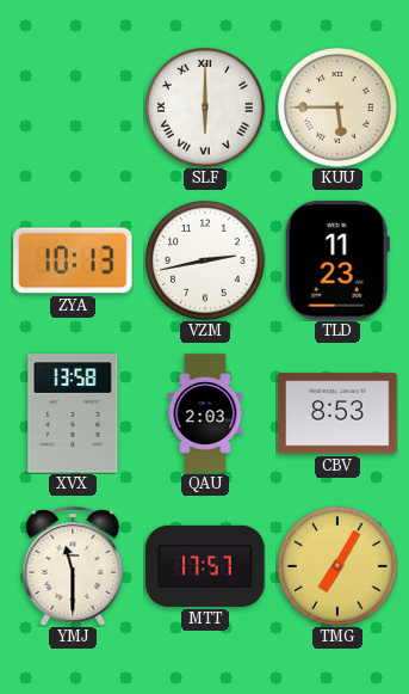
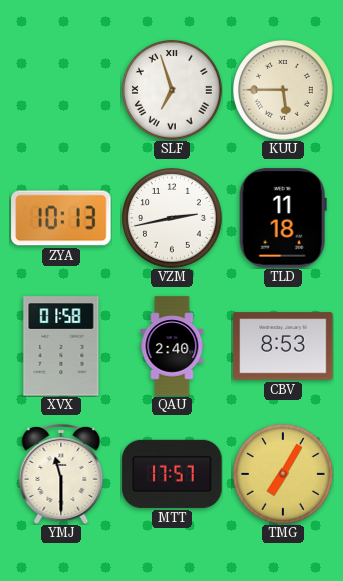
SLF: 6:00 -> 6:57
TLD: 11:23 -> 11:18
XVX: 13:58 -> 01:58
QAU: 2:03 -> 2:40
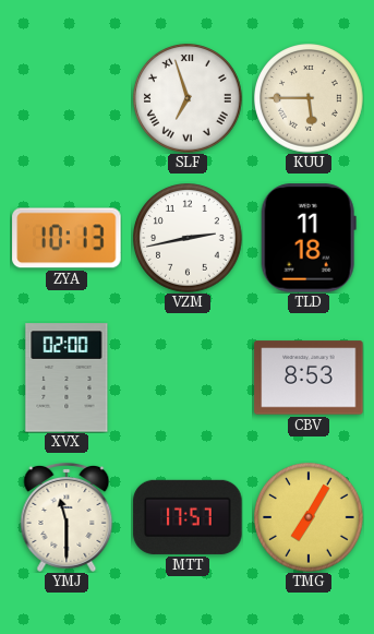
XVX: 01:58 -> 02:00
QAU: 2:40 -> none
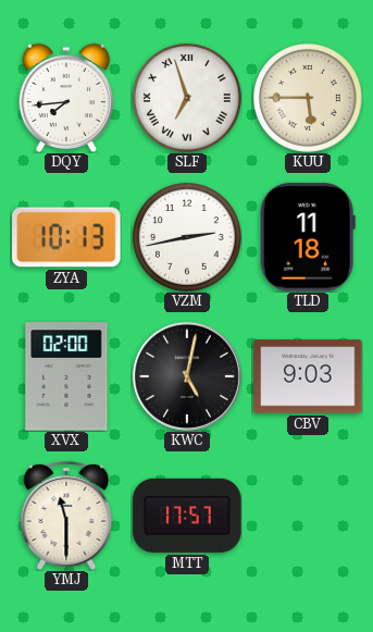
DQY: none -> 7:44
KWC: none -> 5:02
CBV: 8:53 -> 9:03
TMG: 7:05 -> none
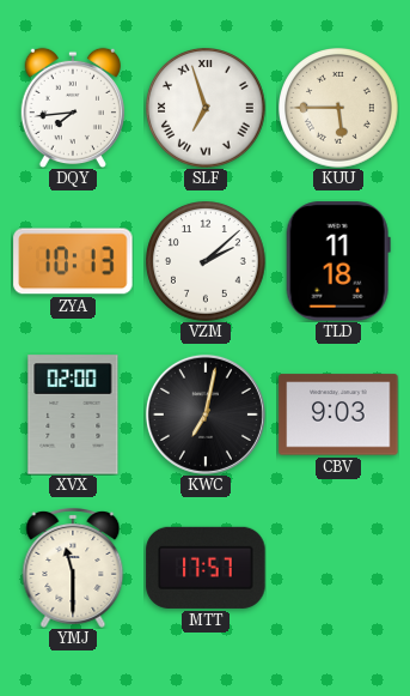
VZM: 2:43 -> 2:08
KWC: 5:02 -> 7:02
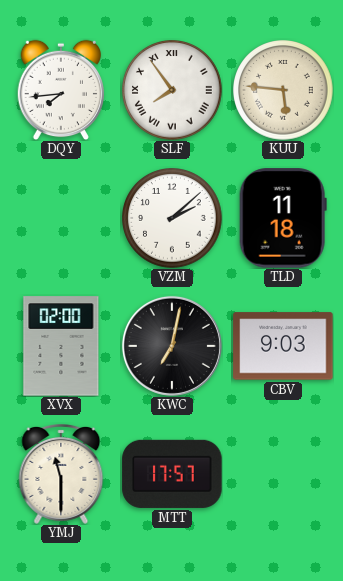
SLF: 6:57 -> 7:54
KUU: 5:45 -> 5:46
ZYA: 10:13 -> none
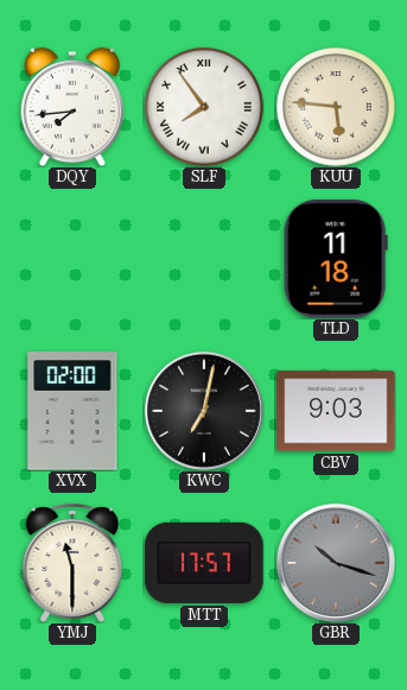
VZM: 2:08 -> none
GBR: none -> 10:18
